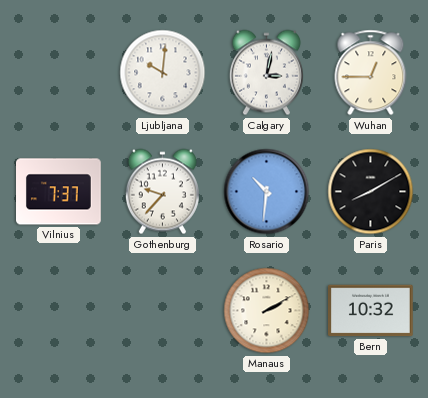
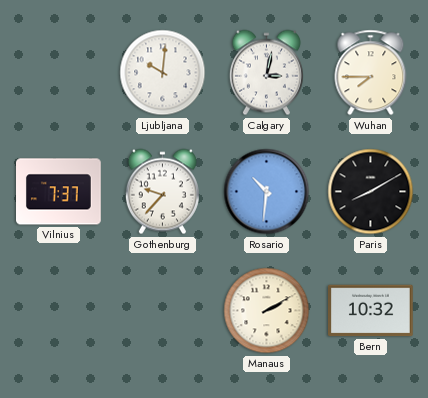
Wuhan: 12:45 -> 7:45
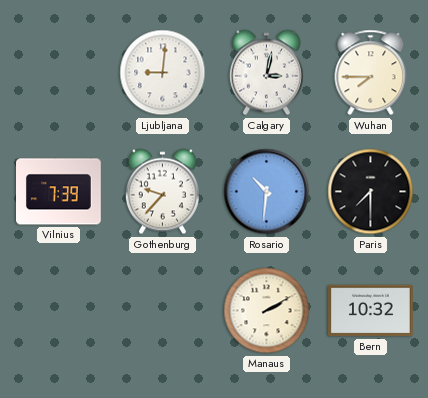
Ljubljana: 10:01 -> 9:01
Vilnius: 7:37 -> 7:39
Paris: 8:10 -> 7:30
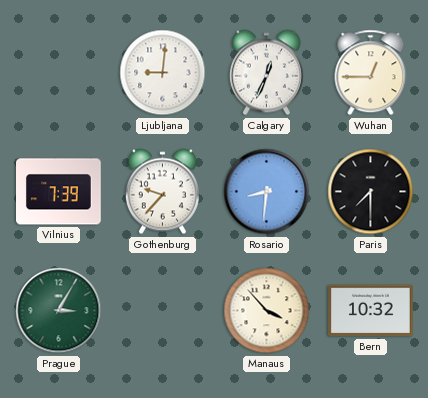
Calgary: 3:02 -> 12:34
Wuhan: 7:45 -> 12:45
Rosario: 10:31 -> 8:31
Prague: none -> 3:05
Manaus: 2:10 -> 3:53
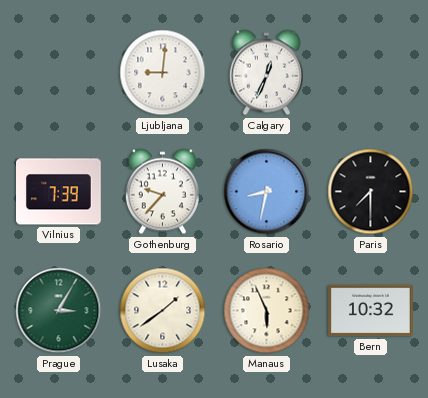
Wuhan: 12:45 -> none
Rosario: 8:31 -> 8:32
Lusaka: none -> 1:39
Manaus: 3:53 -> 5:56
